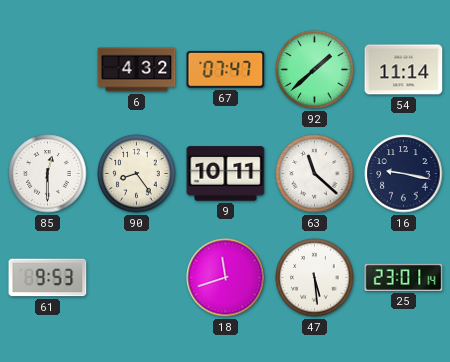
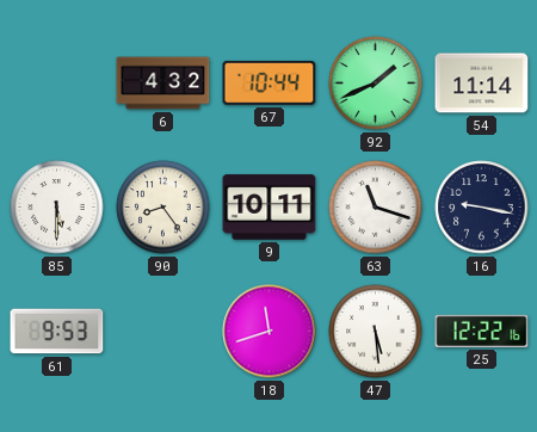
67: 07:47 -> 10:44
92: 1:38 -> 1:41
85: 12:30 -> 5:30
63: 11:22 -> 11:18
25: 23:01 -> 12:22
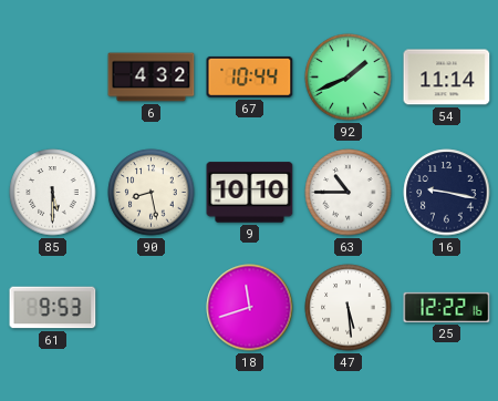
90: 8:24 -> 8:28
9: 10:11 -> 10:10
63: 11:18 -> 10:45
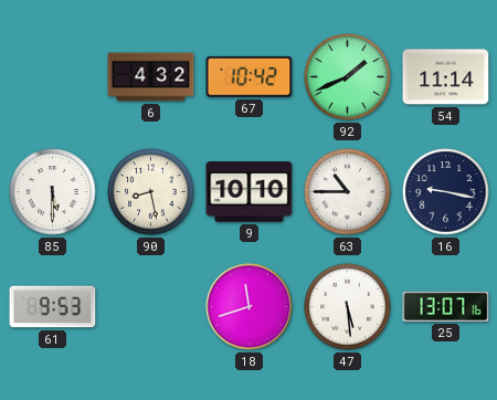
67: 10:44 -> 10:42
25: 12:22 -> 13:07
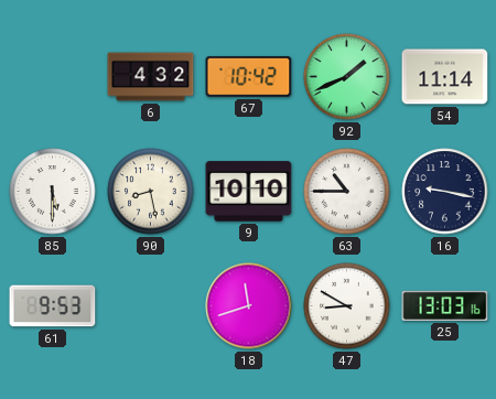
47: 5:29 -> 8:50
25: 13:07 -> 13:03
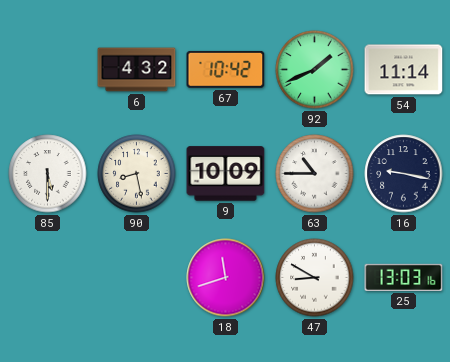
9: 10:10 -> 10:09
61: 9:53 -> none
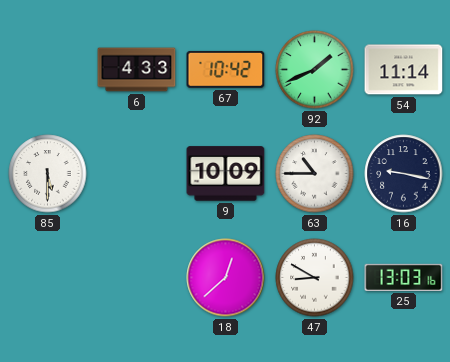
6: 4:32 -> 4:33
90: 8:28 -> none
18: 11:42 -> 12:38
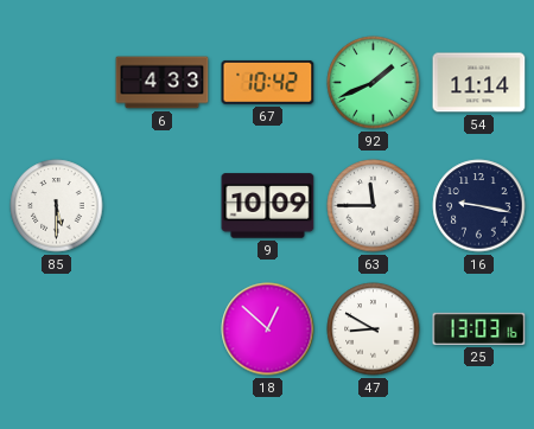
63: 10:45 -> 11:45
18: 12:38 -> 12:52
